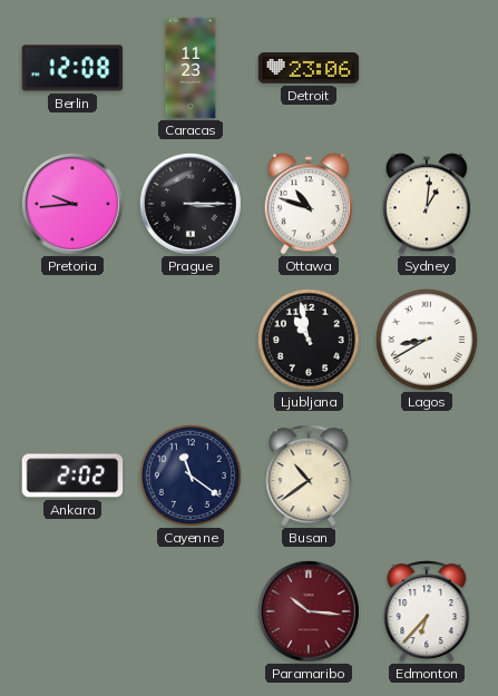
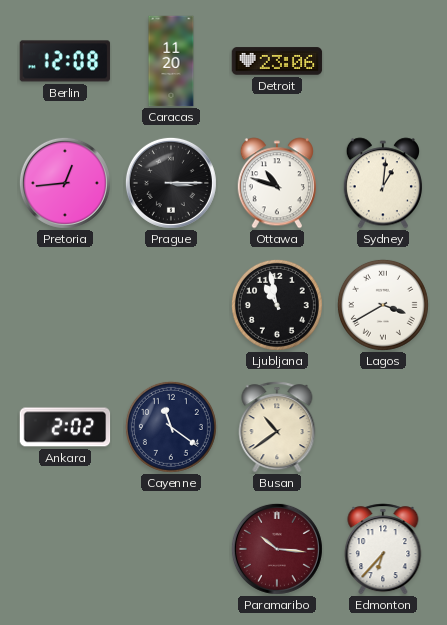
Caracas: 11:23 -> 11:20
Pretoria: 9:44 -> 12:44
Lagos: 8:40 -> 3:40
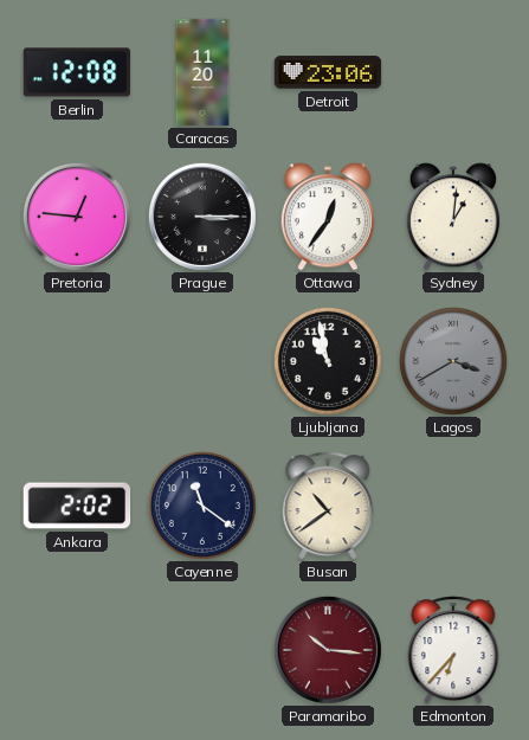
Pretoria: 12:44 -> 12:46
Ottawa: 10:48 -> 12:36
Lagos dial: white -> grey
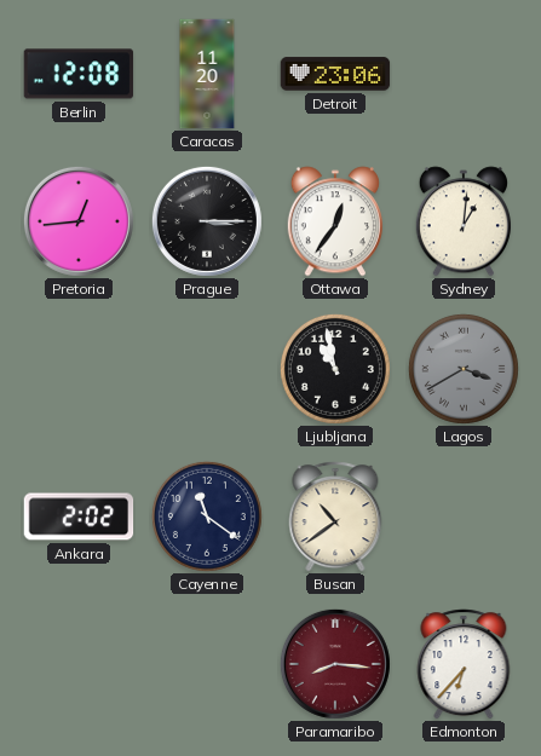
Pretoria: 12:46 -> 12:44
Paramaribo: 10:16 -> 8:16
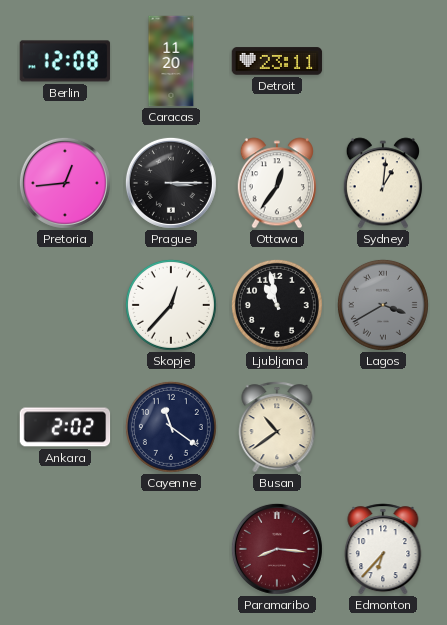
Detroit: 23:06 -> 23:11
Skopje: none -> 12:37
